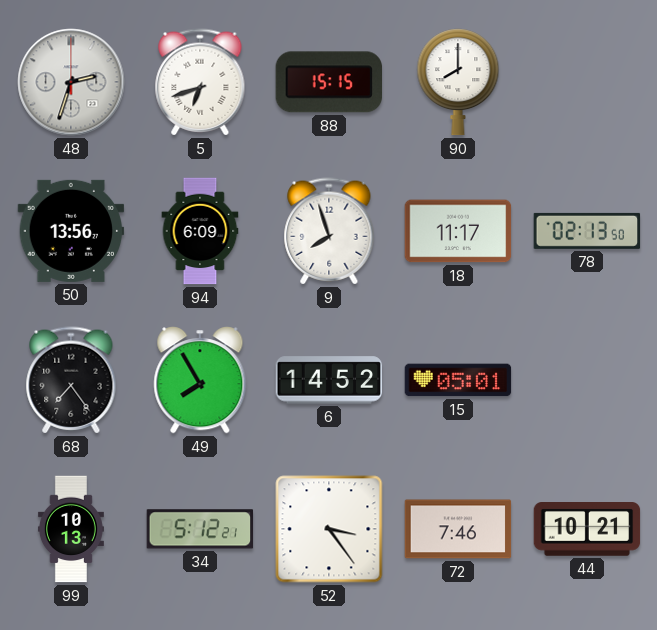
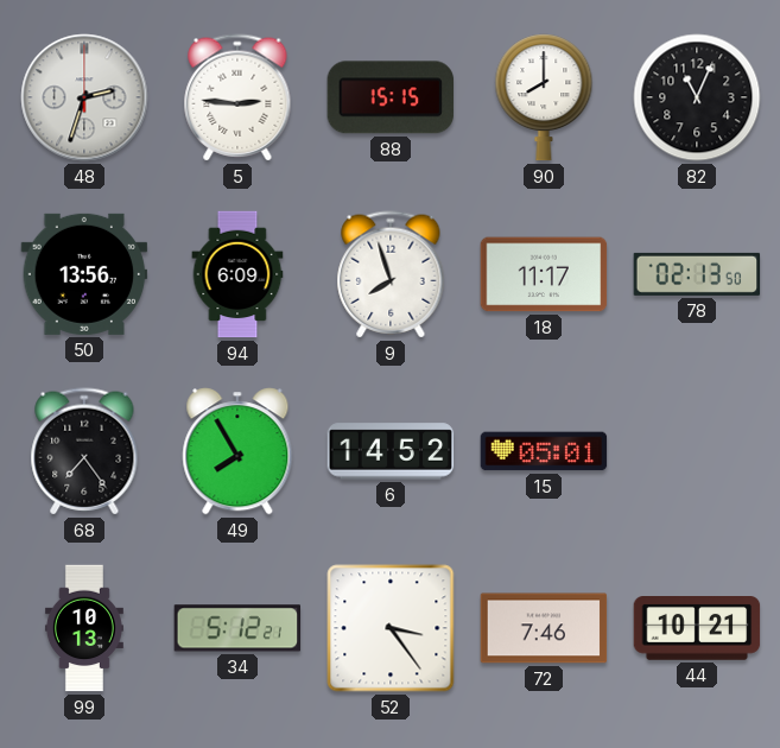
5: 6:42 -> 2:46
82: none -> 11:04
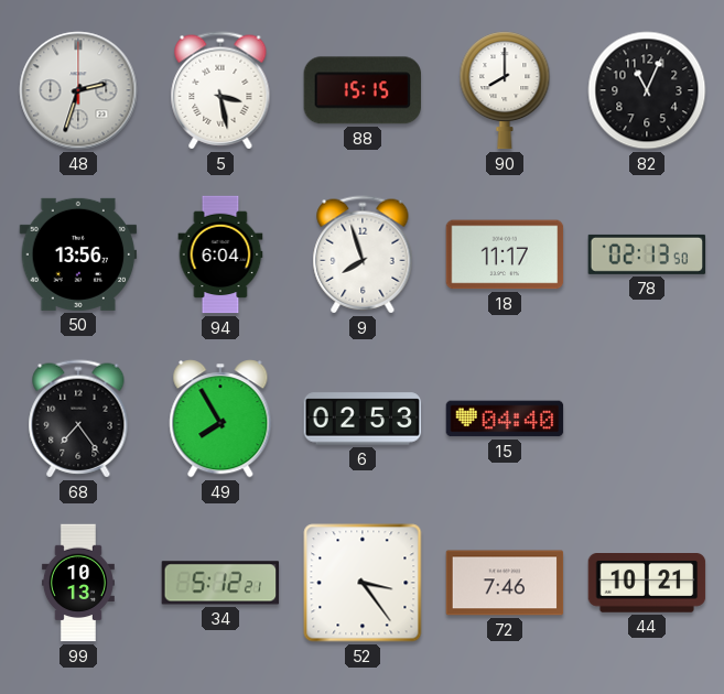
5: 2:46 -> 3:28
94: 6:09 -> 6:04
6: 14:52 -> 02:53
15: 05:01 -> 04:40
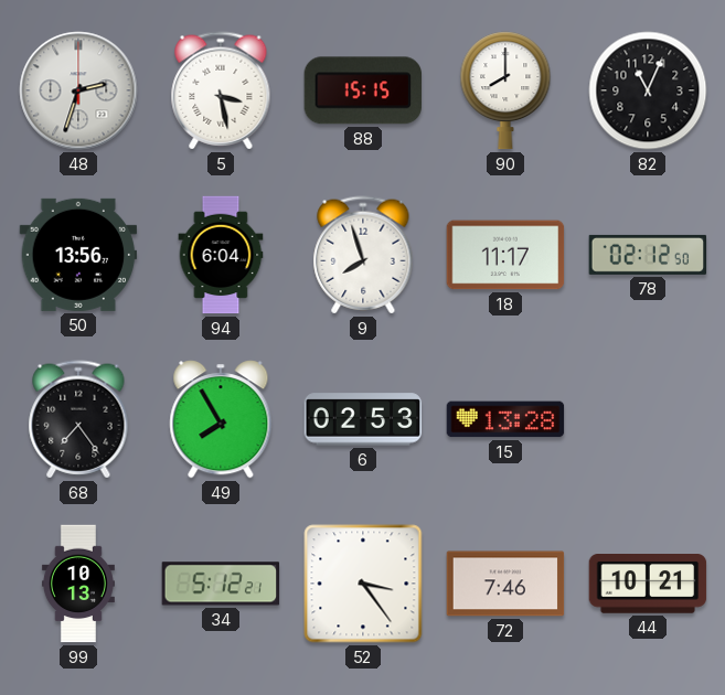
78: 02:13 -> 02:12
15: 04:40 -> 13:28
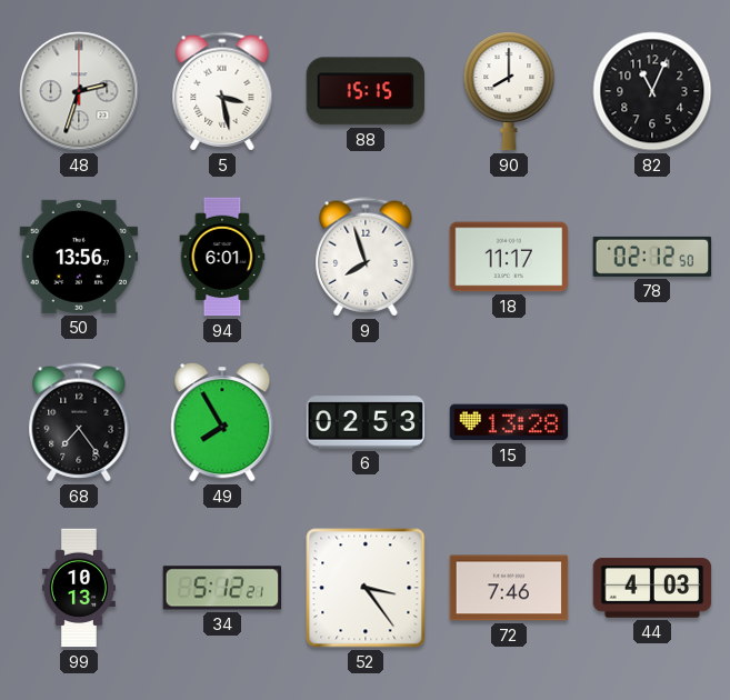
94: 6:04 -> 6:01
44: 10:21 -> 4:03
